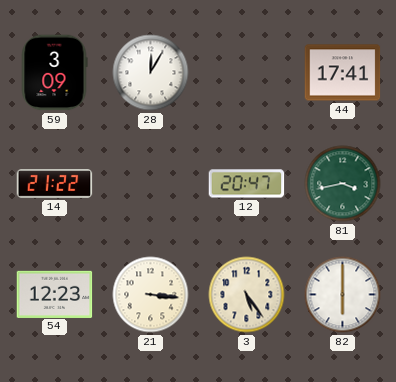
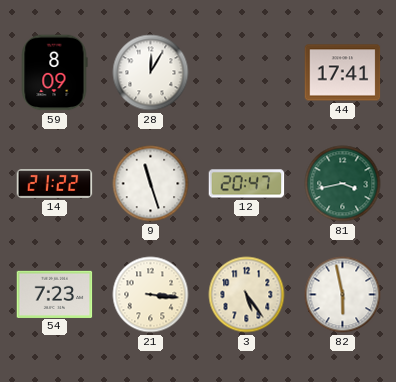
59: 3:09 -> 8:09
9: none -> 11:27
54: 12:23 -> 7:23
82: 6:00 -> 5:58
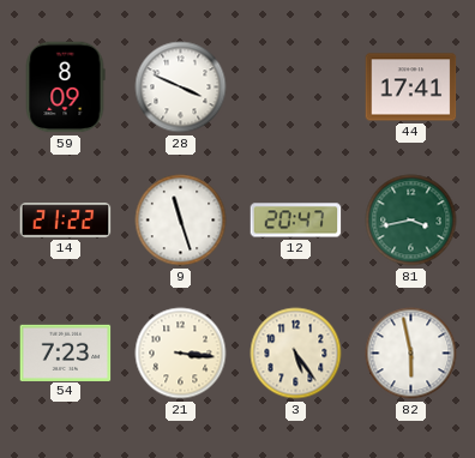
28: 12:05 -> 3:49
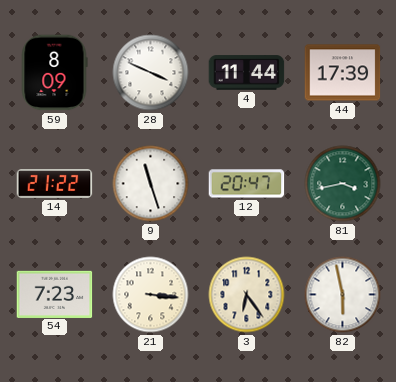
4: none -> 11:44
44: 17:41 -> 17:39
3: 5:24 -> 6:24
